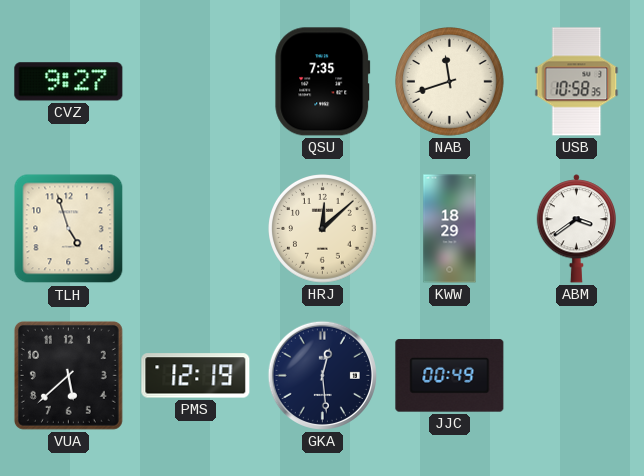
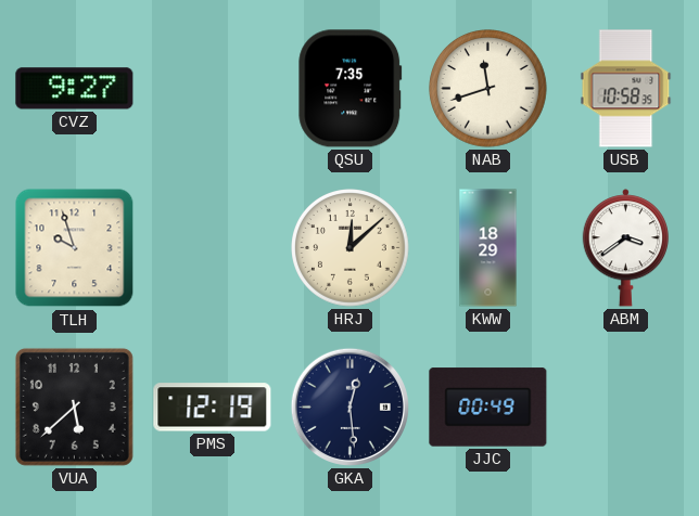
TLH: 4:57 -> 9:57
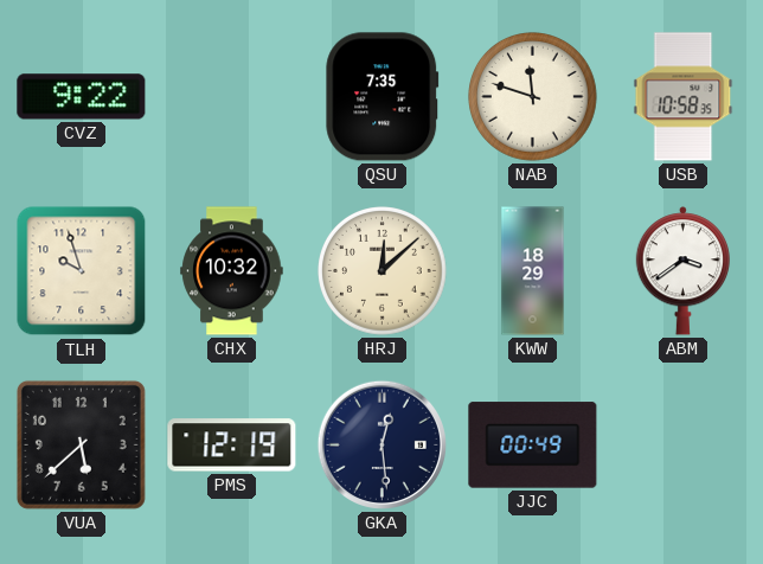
CVZ: 9:27 -> 9:22
NAB: 11:42 -> 11:48
CHX: none -> 10:32
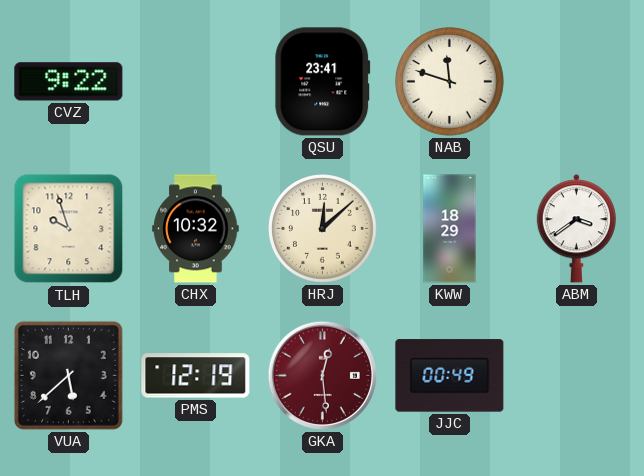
QSU: 7:35 -> 23:41
USB: 10:58 -> none
GKA dial: navy -> burgundy
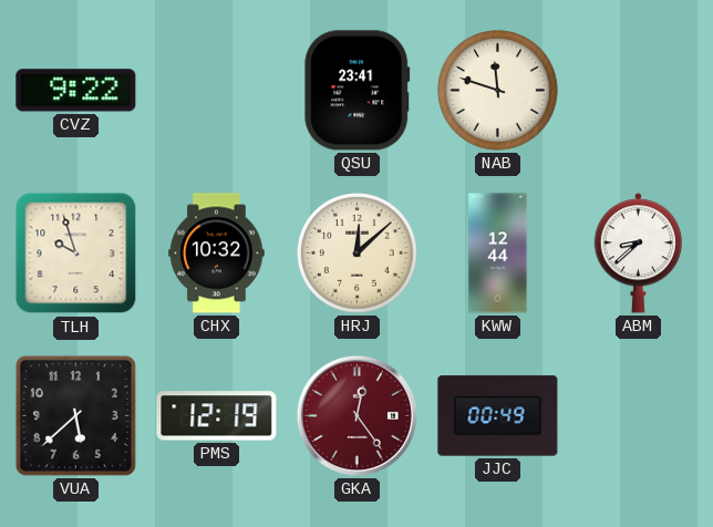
KWW: 18:29 -> 12:44
ABM: 3:39 -> 8:38
GKA: 12:29 -> 12:24
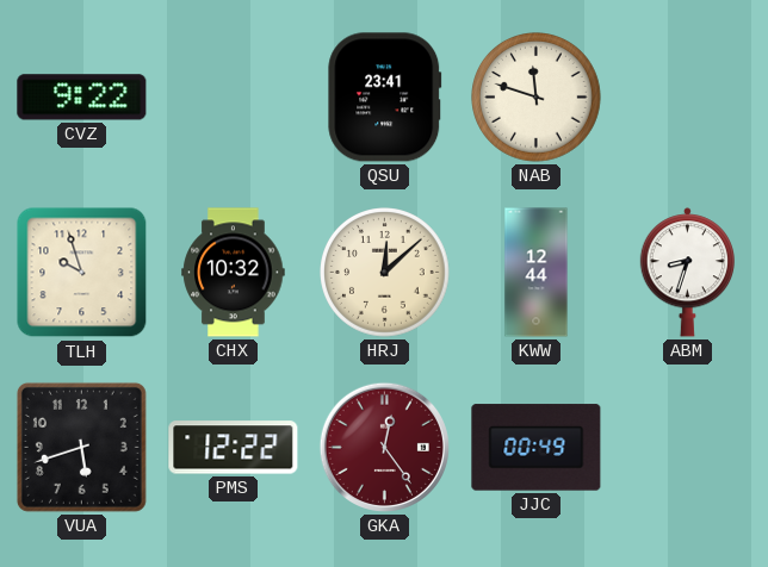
ABM: 8:38 -> 8:33
VUA: 5:38 -> 5:42
PMS: 12:19 -> 12:22
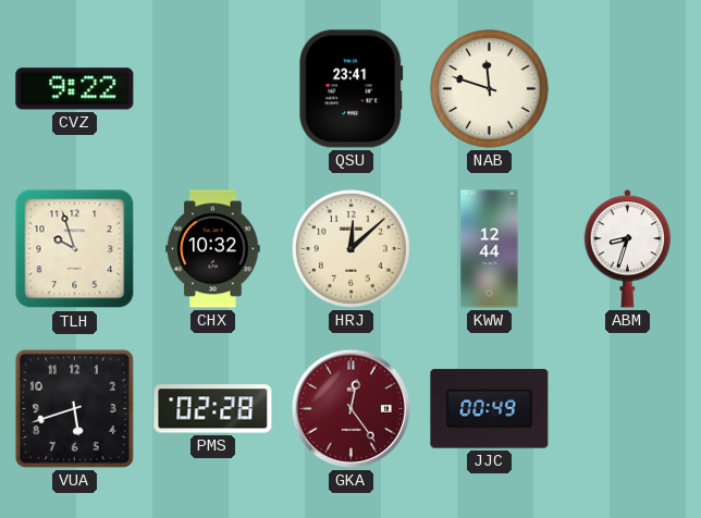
PMS: 12:22 -> 02:28
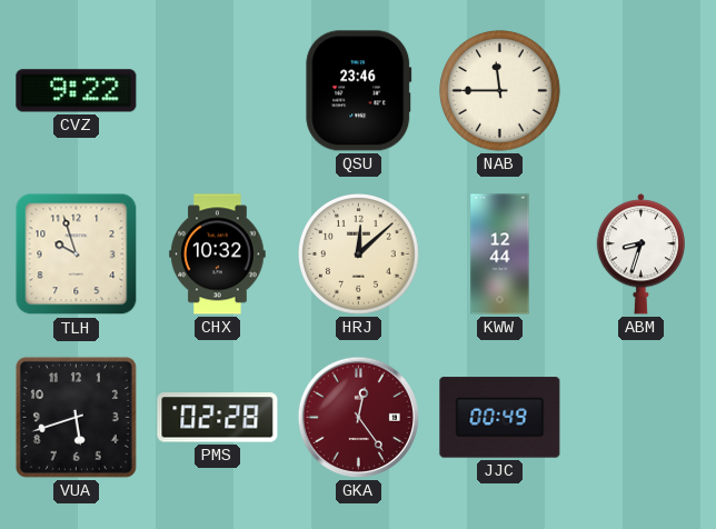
QSU: 23:41 -> 23:46
NAB: 11:48 -> 11:45
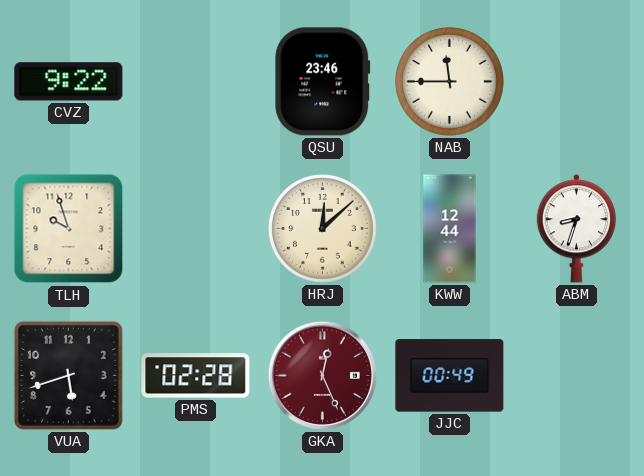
CHX: 10:32 -> none
GKA: 12:24 -> 12:26
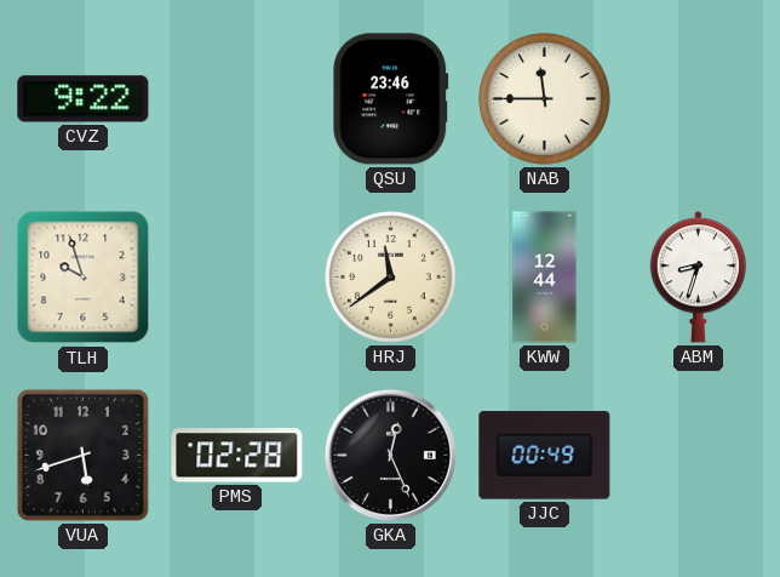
HRJ: 12:08 -> 11:39
GKA dial: burgundy -> black
